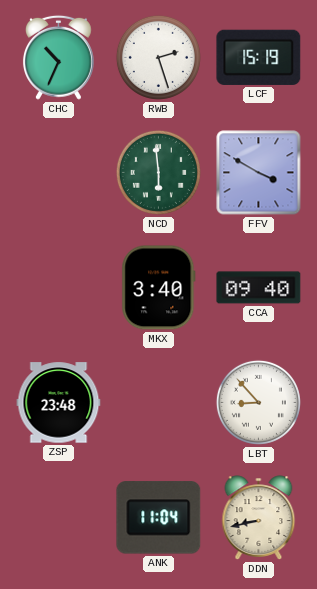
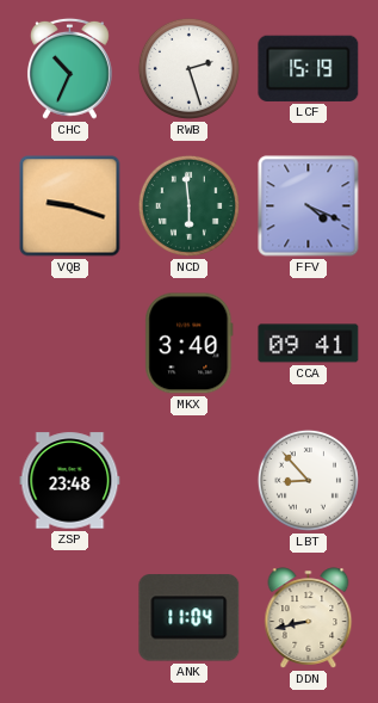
VQB: none -> 9:18
FFV: 3:50 -> 4:19
CCA: 09:40 -> 09:41
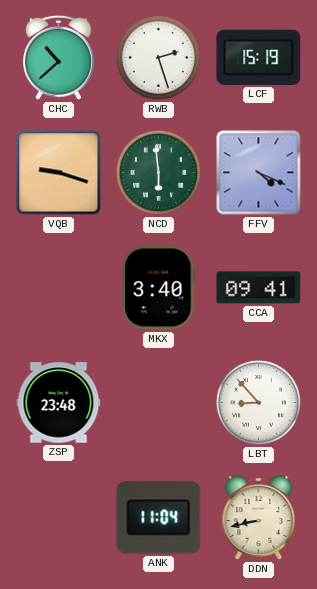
CHC: 10:34 -> 10:38
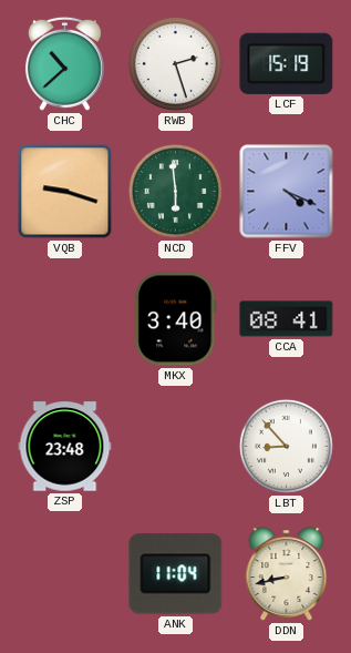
CCA: 09:41 -> 08:41
